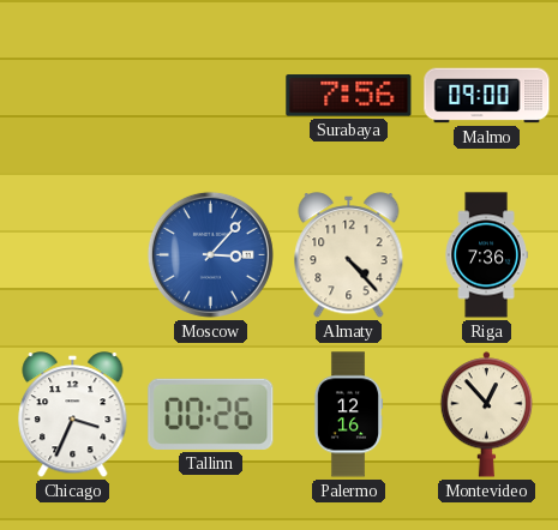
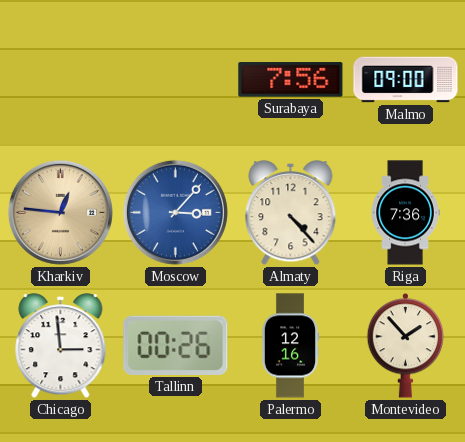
Kharkiv: none -> 12:46
Chicago: 3:34 -> 2:59
Montevideo: 12:53 -> 1:53
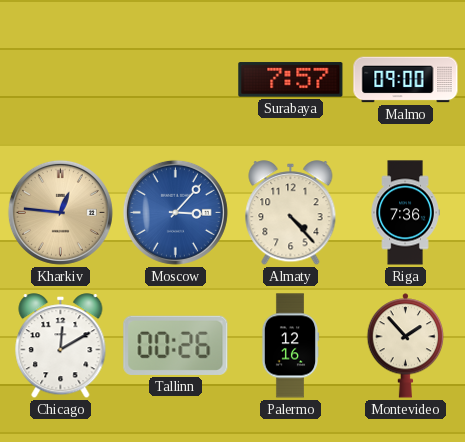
Surabaya: 7:56 -> 7:57
Chicago: 2:59 -> 12:10
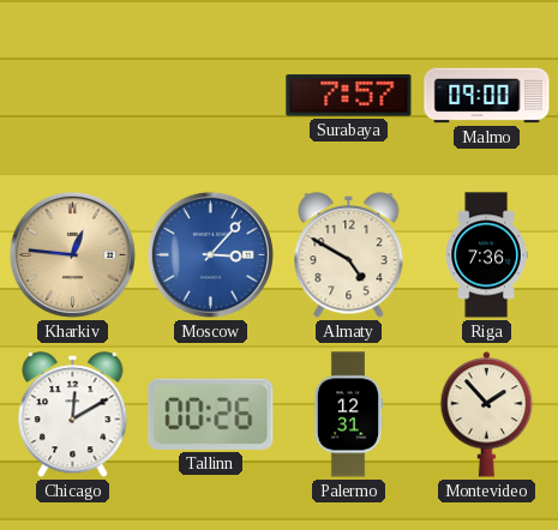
Almaty: 4:23 -> 4:50
Palermo: 12:16 -> 12:31
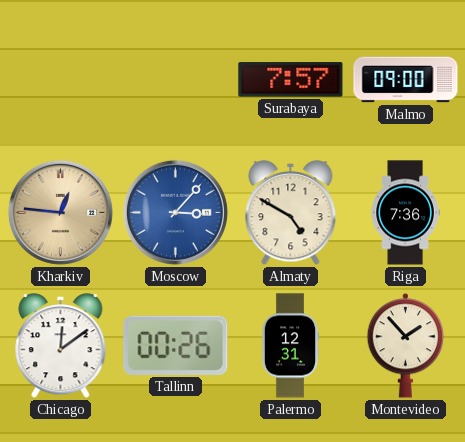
Chicago: 12:10 -> 12:09
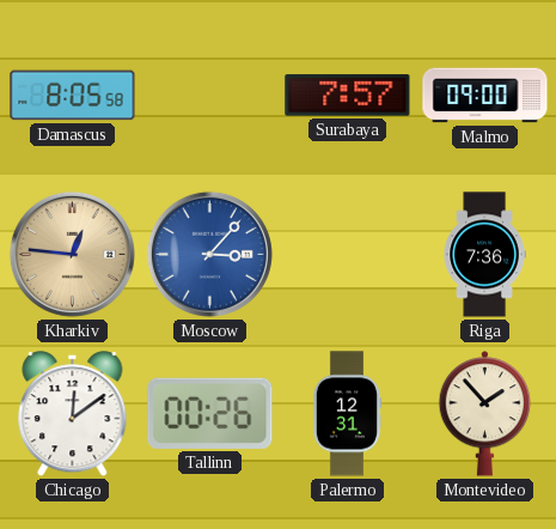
Damascus: none -> 8:05
Almaty: 4:50 -> none
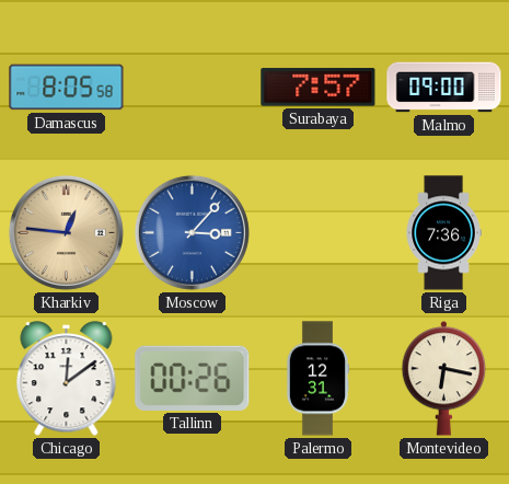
Montevideo: 1:53 -> 6:17
